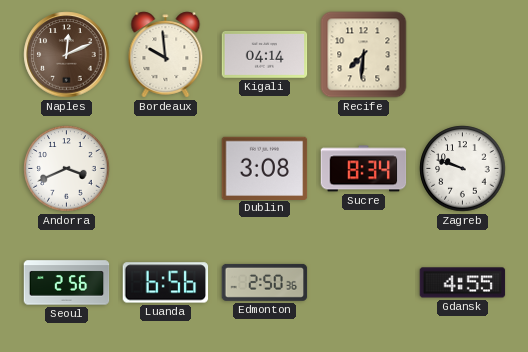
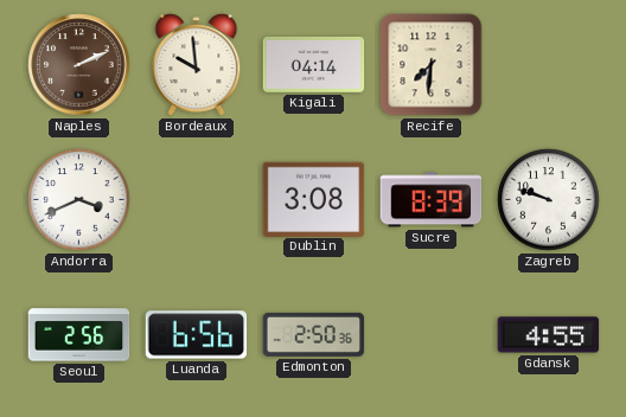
Naples: 12:11 -> 2:11
Sucre: 8:34 -> 8:39
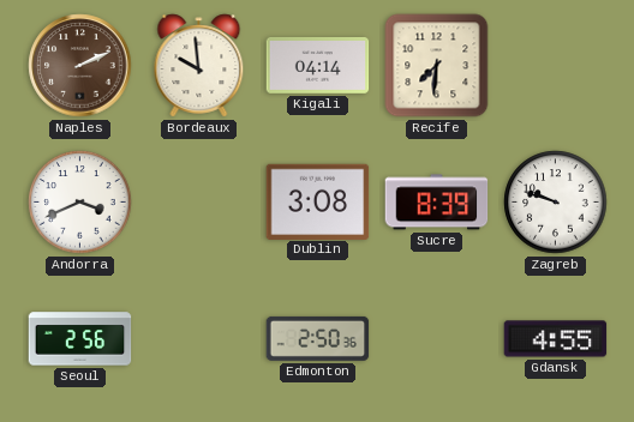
Luanda: 6:56 -> none
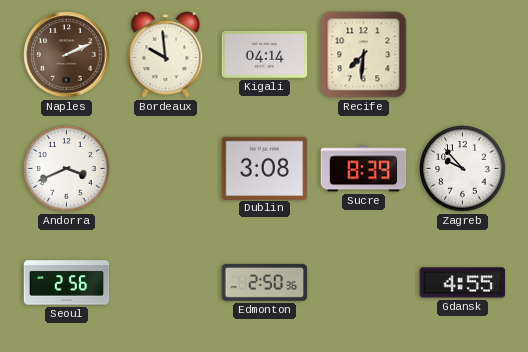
Zagreb: 9:48 -> 9:53
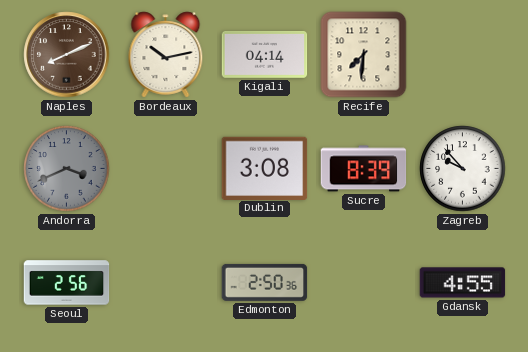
Naples: 2:11 -> 8:11
Bordeaux: 9:59 -> 10:13
Andorra dial: white -> grey
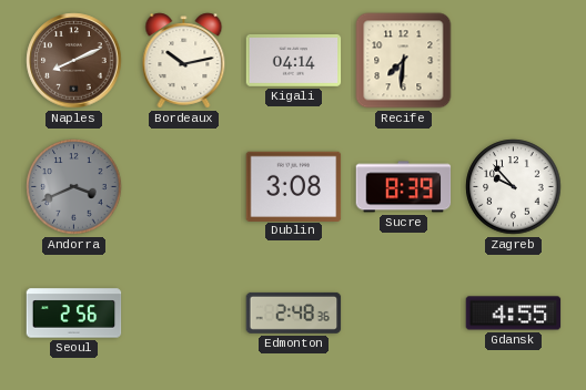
Edmonton: 2:50 -> 2:48
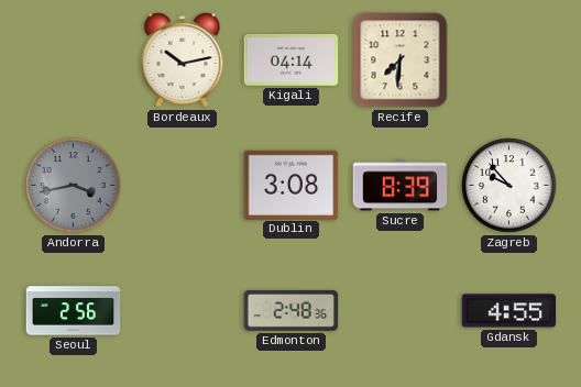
Naples: 8:11 -> none
Andorra: 3:41 -> 3:43
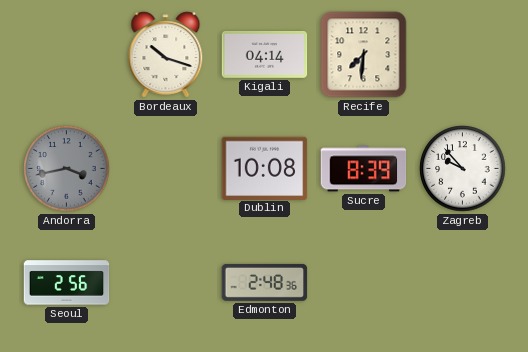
Bordeaux: 10:13 -> 10:18
Dublin: 3:08 -> 10:08
Gdansk: 4:55 -> none
